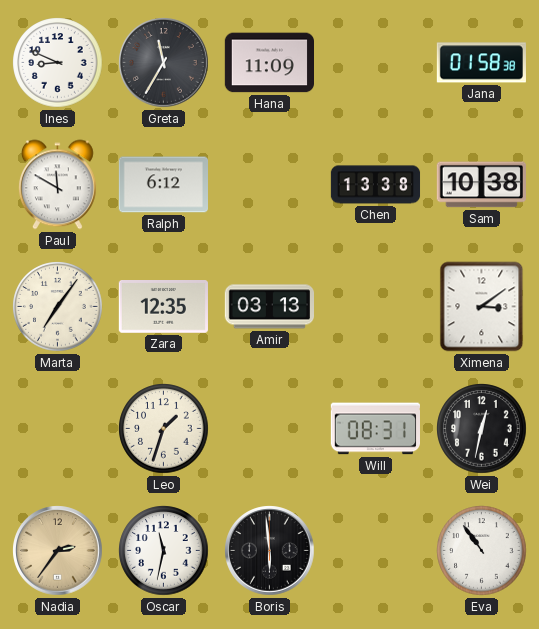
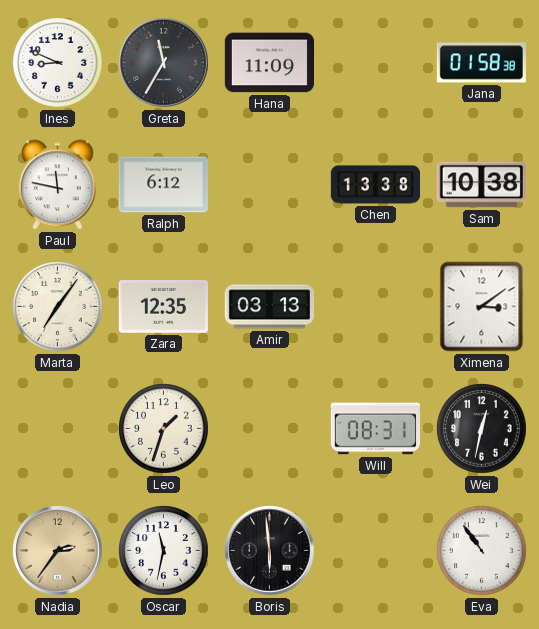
Paul: 11:50 -> 11:47
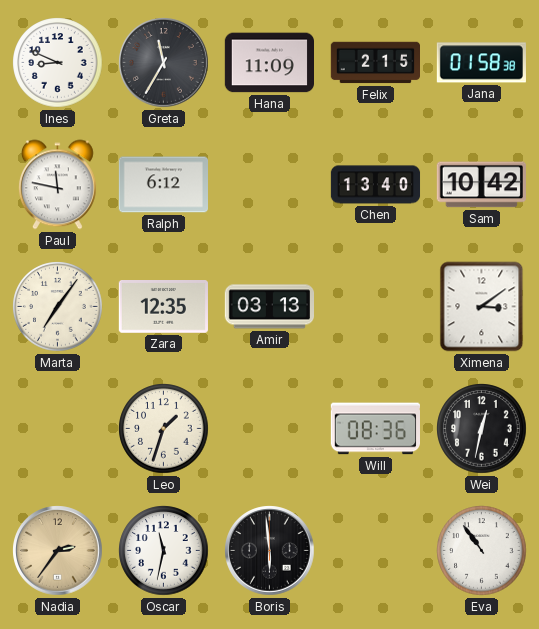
Felix: none -> 2:15
Chen: 13:38 -> 13:40
Sam: 10:38 -> 10:42
Will: 08:31 -> 08:36
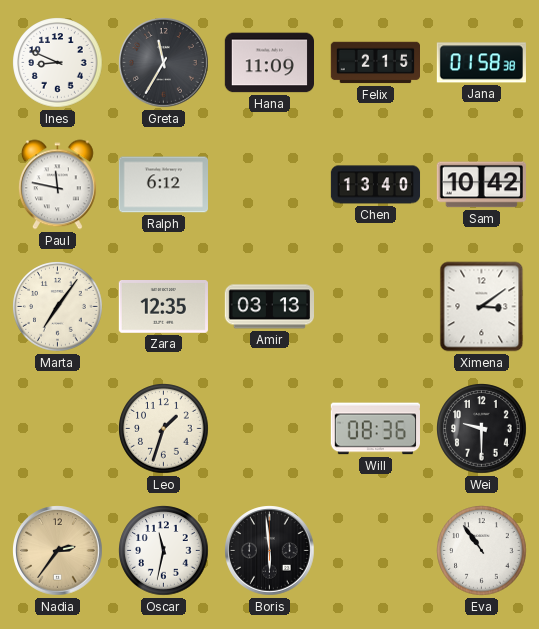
Wei: 12:32 -> 9:30
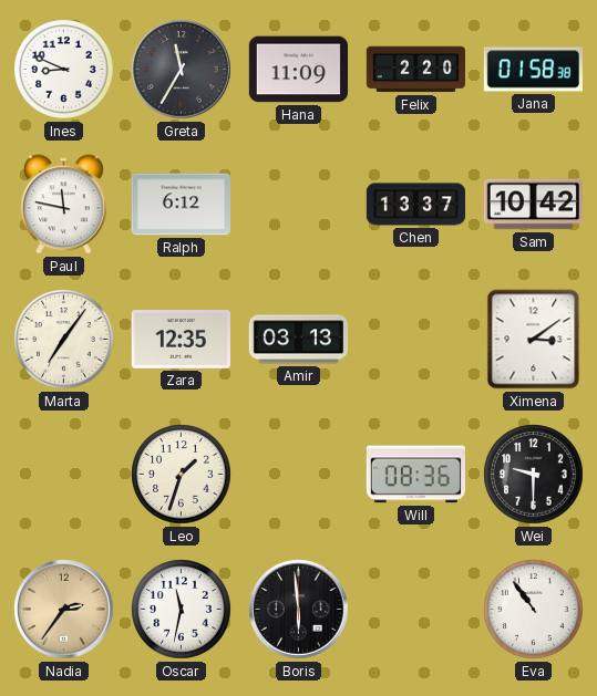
Felix: 2:15 -> 2:20
Chen: 13:40 -> 13:37
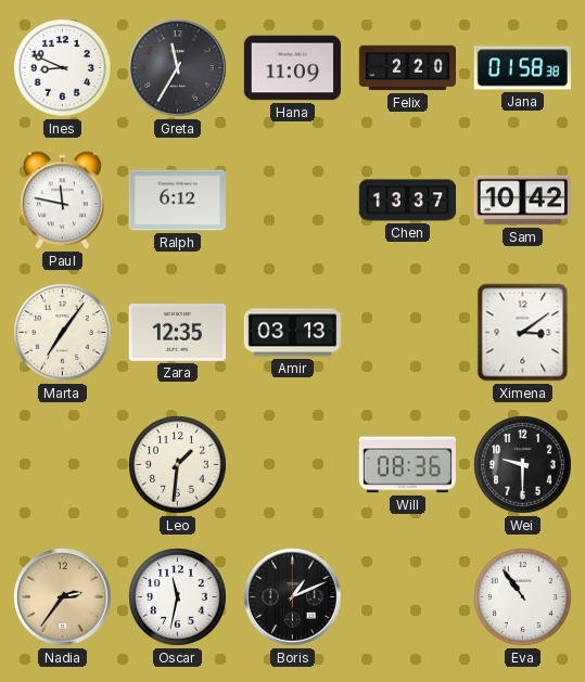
Leo: 1:33 -> 1:31
Boris: 5:59 -> 1:11
